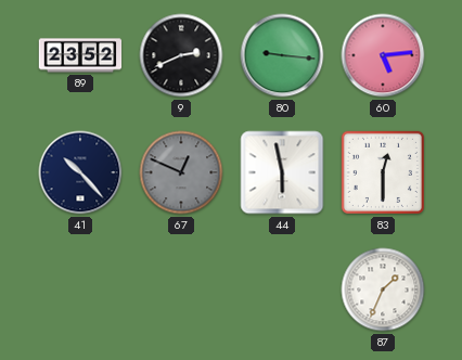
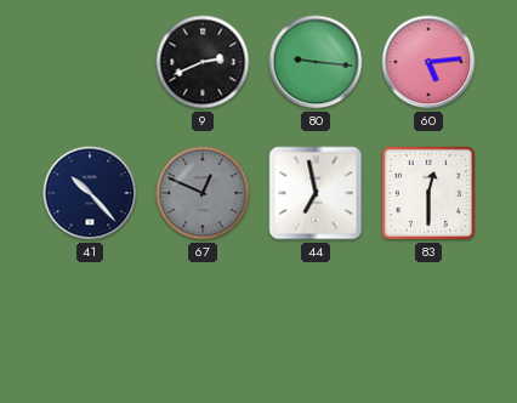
89: 23:52 -> none
44: 5:58 -> 6:58
87: 1:34 -> none
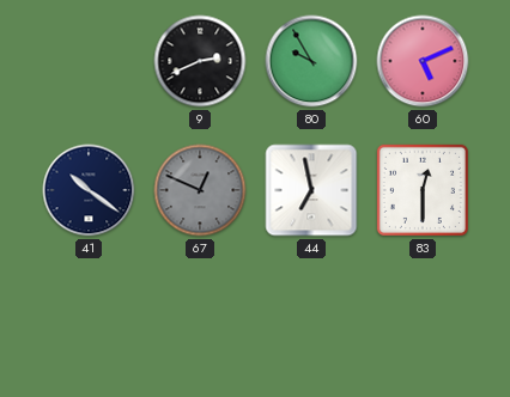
80: 9:16 -> 9:55
60: 5:14 -> 5:11
41: 10:23 -> 10:21
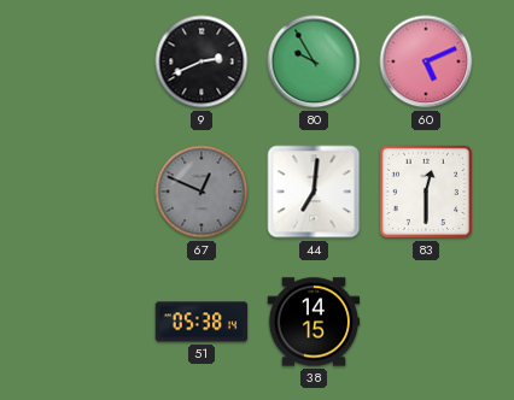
41: 10:21 -> none
44: 6:58 -> 7:01
51: none -> 05:38
38: none -> 14:15
